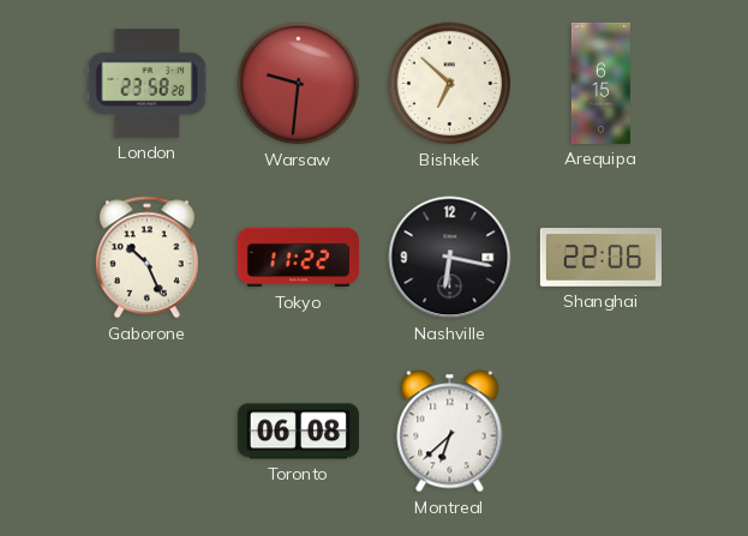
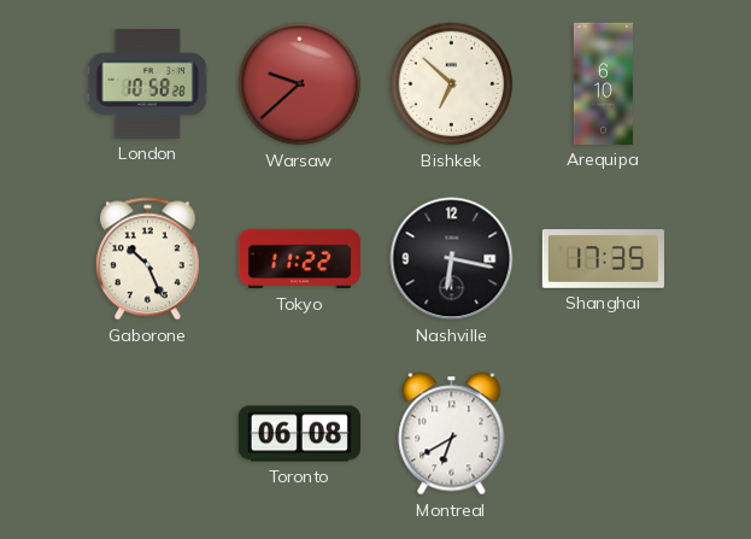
London: 23:58 -> 10:58
Warsaw: 9:31 -> 9:38
Arequipa: 6:15 -> 6:10
Shanghai: 22:06 -> 17:35
Montreal: 6:38 -> 6:40
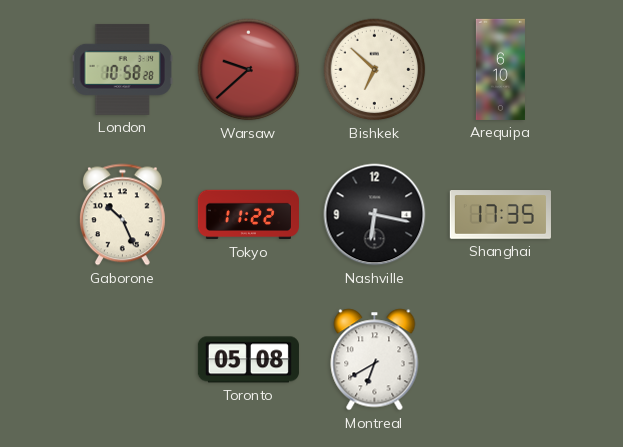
Toronto: 06:08 -> 05:08
